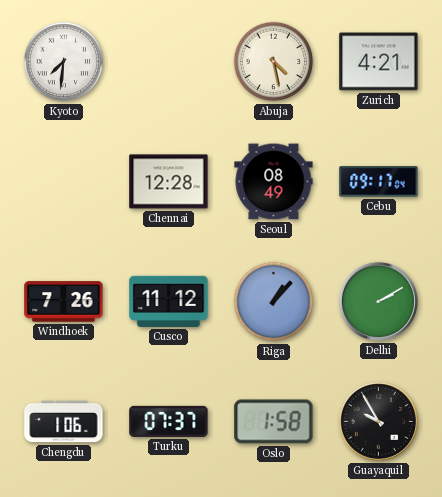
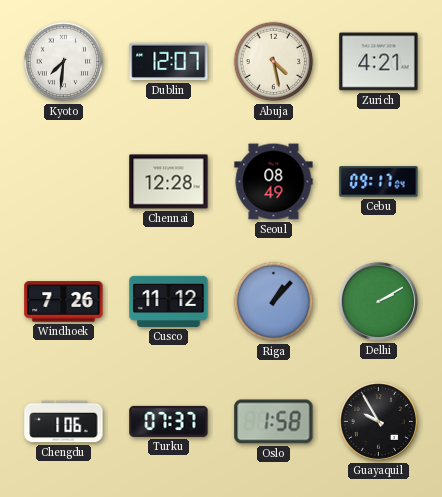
Dublin: none -> 12:07
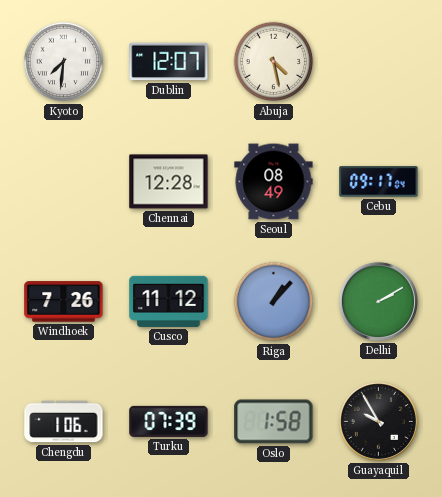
Zurich: 4:21 -> none
Turku: 07:37 -> 07:39
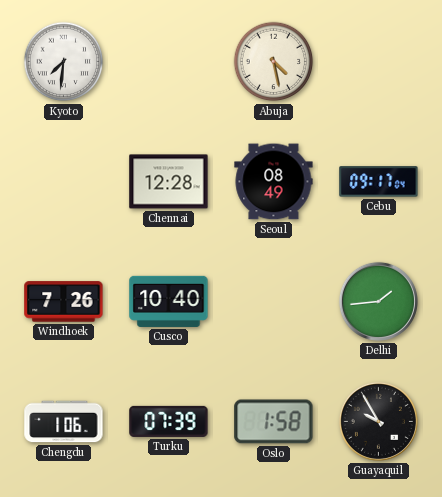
Dublin: 12:07 -> none
Cusco: 11:12 -> 10:40
Riga: 1:07 -> none
Delhi: 2:10 -> 1:44
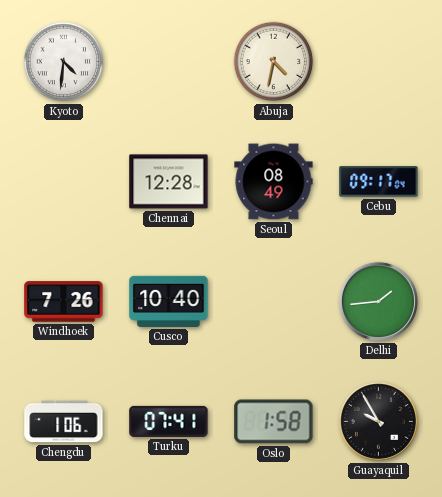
Kyoto: 7:31 -> 4:31
Abuja: 4:28 -> 4:32
Turku: 07:39 -> 07:41
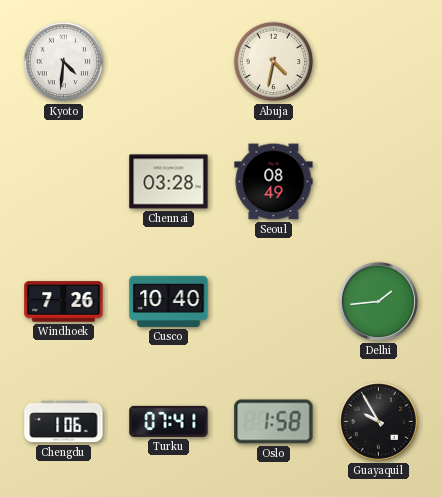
Chennai: 12:28 -> 03:28
Cebu: 09:17 -> none
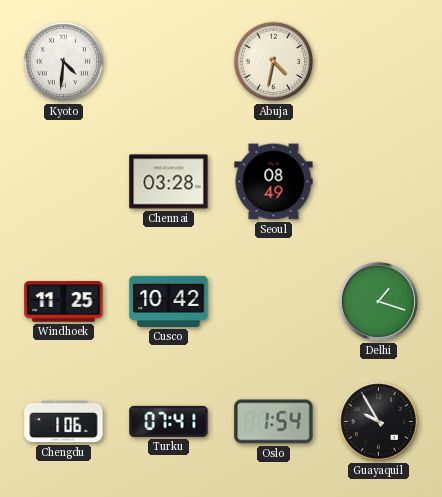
Windhoek: 7:26 -> 11:25
Cusco: 10:40 -> 10:42
Delhi: 1:44 -> 1:18
Oslo: 1:58 -> 1:54
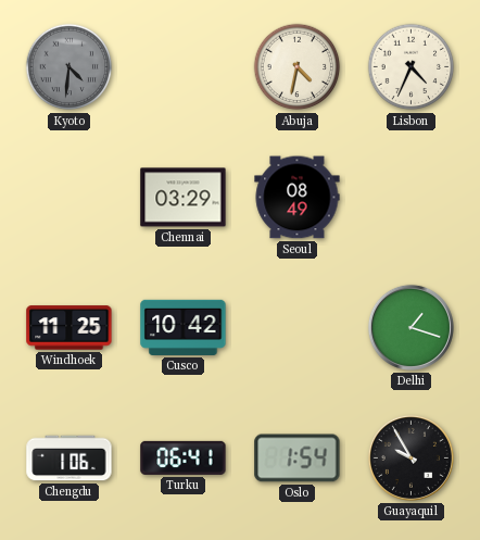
Kyoto dial: white -> grey
Lisbon: none -> 4:34
Chennai: 03:28 -> 03:29
Turku: 07:41 -> 06:41
